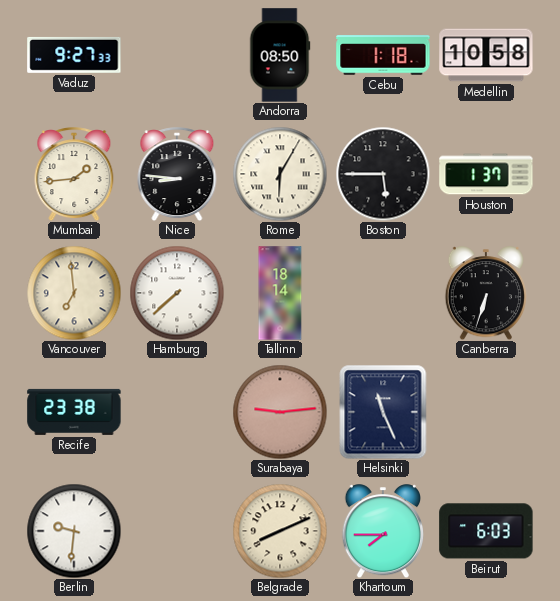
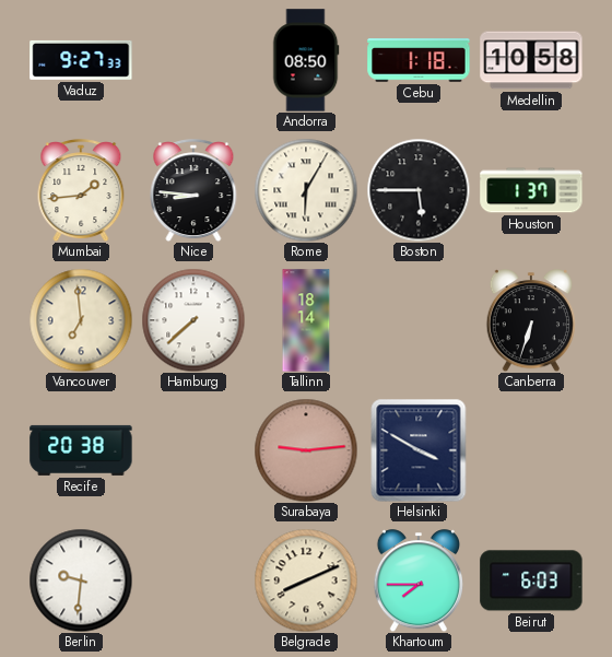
Recife: 23:38 -> 20:38
Helsinki: 11:26 -> 3:50
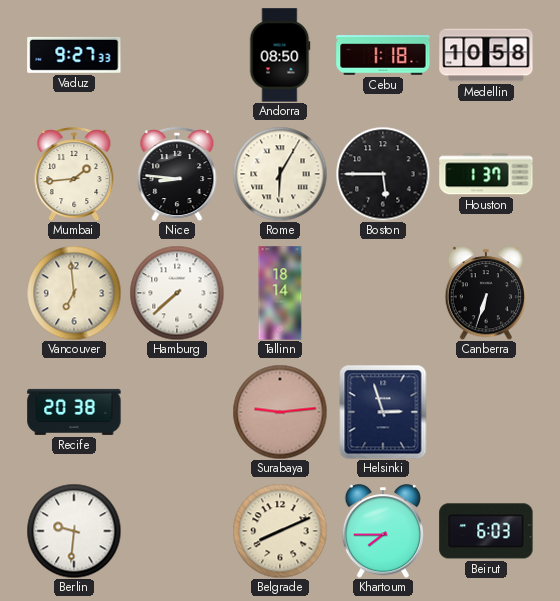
Helsinki: 3:50 -> 2:57
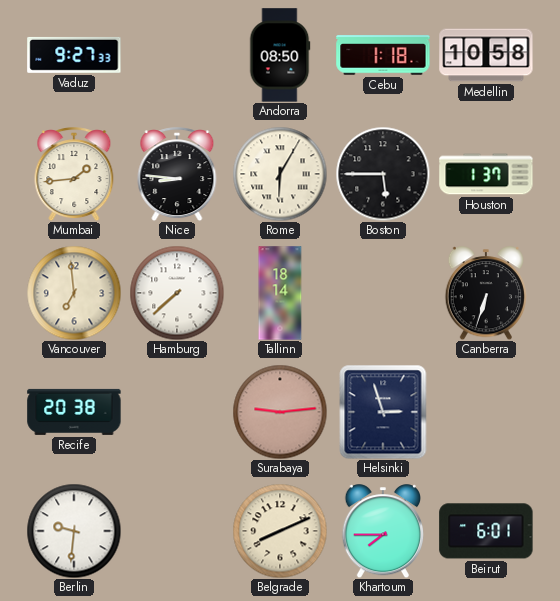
Beirut: 6:03 -> 6:01
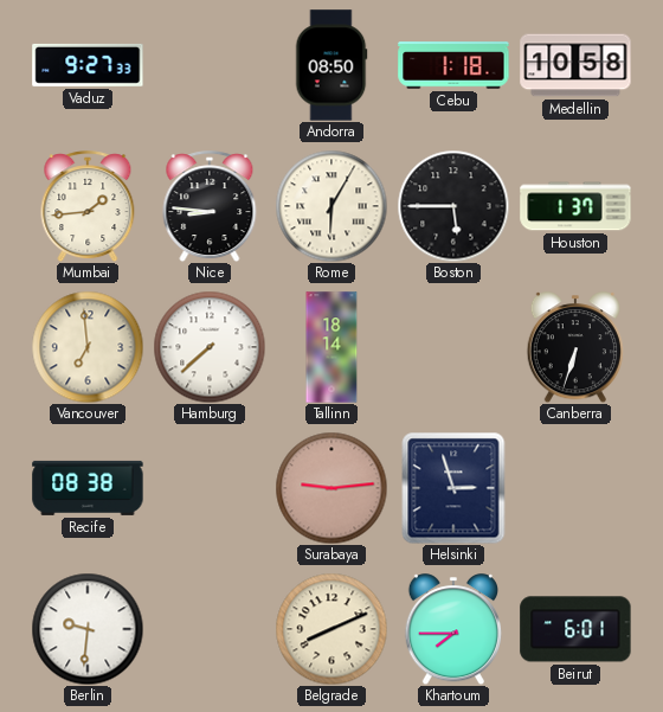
Recife: 20:38 -> 08:38
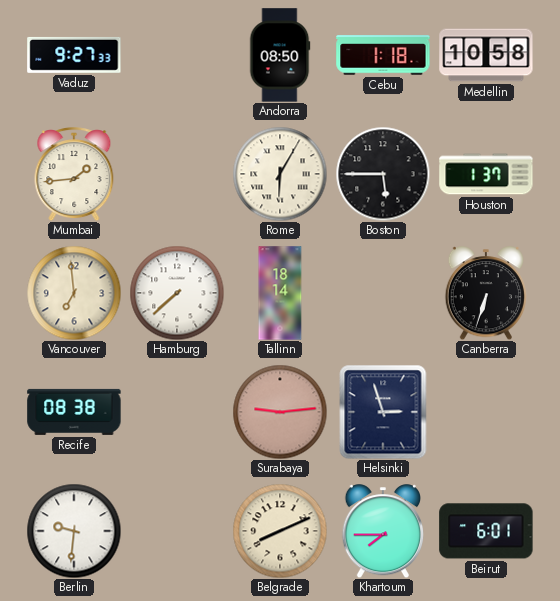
Nice: 8:46 -> none
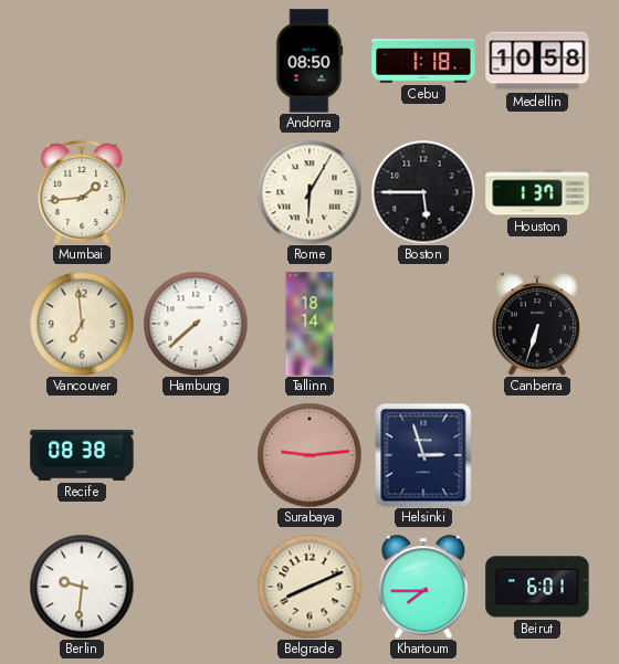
Vaduz: 9:27 -> none
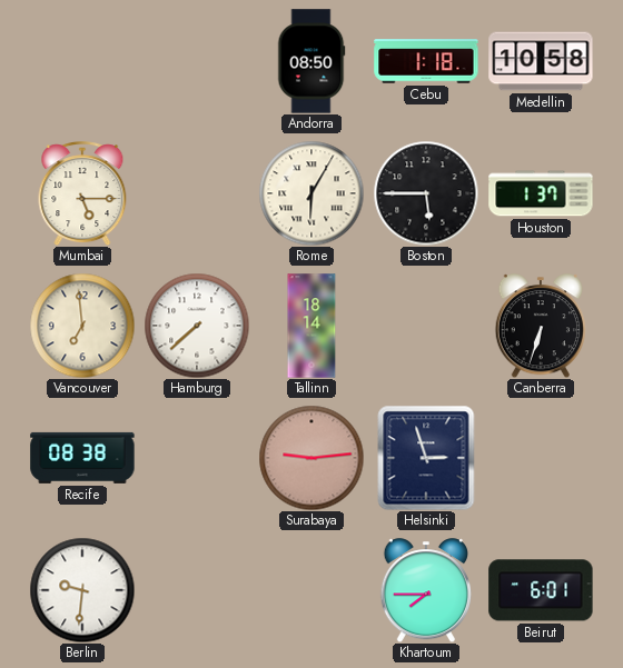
Mumbai: 1:44 -> 5:15
Belgrade: 8:11 -> none
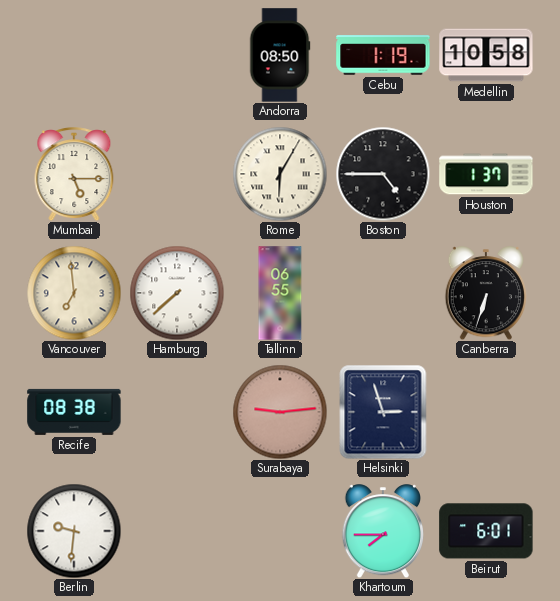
Cebu: 1:18 -> 1:19
Boston: 5:45 -> 4:45
Tallinn: 18:14 -> 06:55
